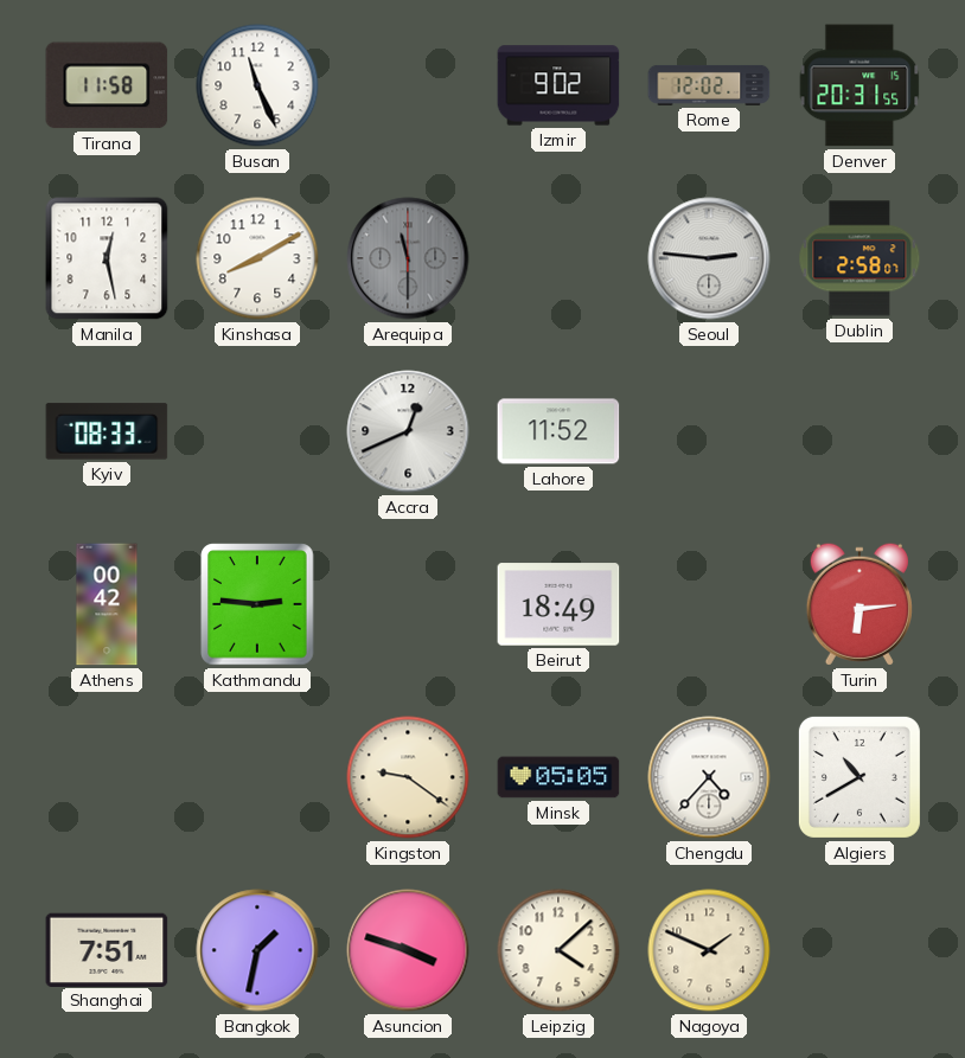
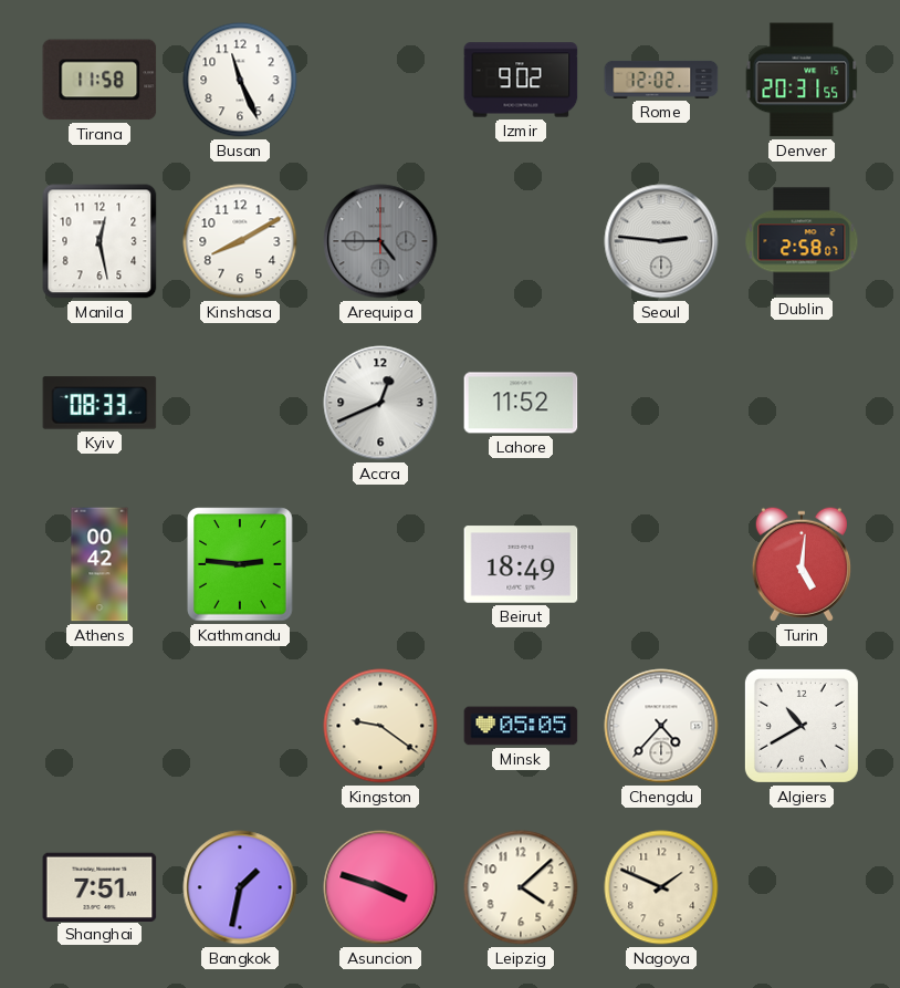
Arequipa: 11:30 -> 4:45
Turin: 6:14 -> 5:01
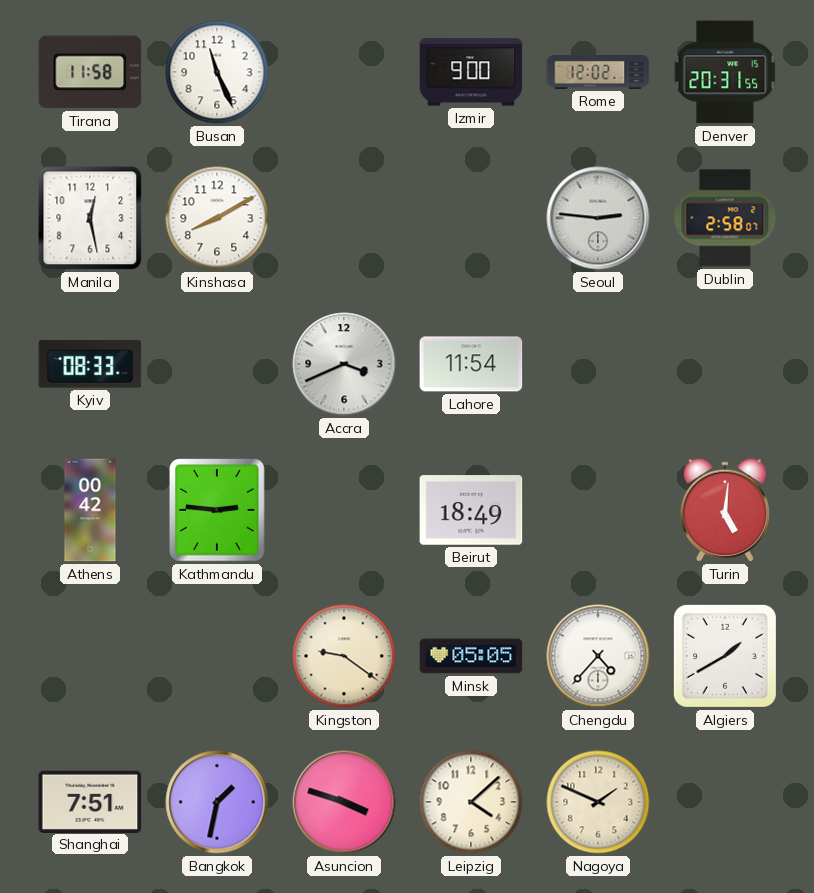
Izmir: 9:02 -> 9:00
Arequipa: 4:45 -> none
Accra: 12:41 -> 3:41
Lahore: 11:52 -> 11:54
Algiers: 10:40 -> 1:40
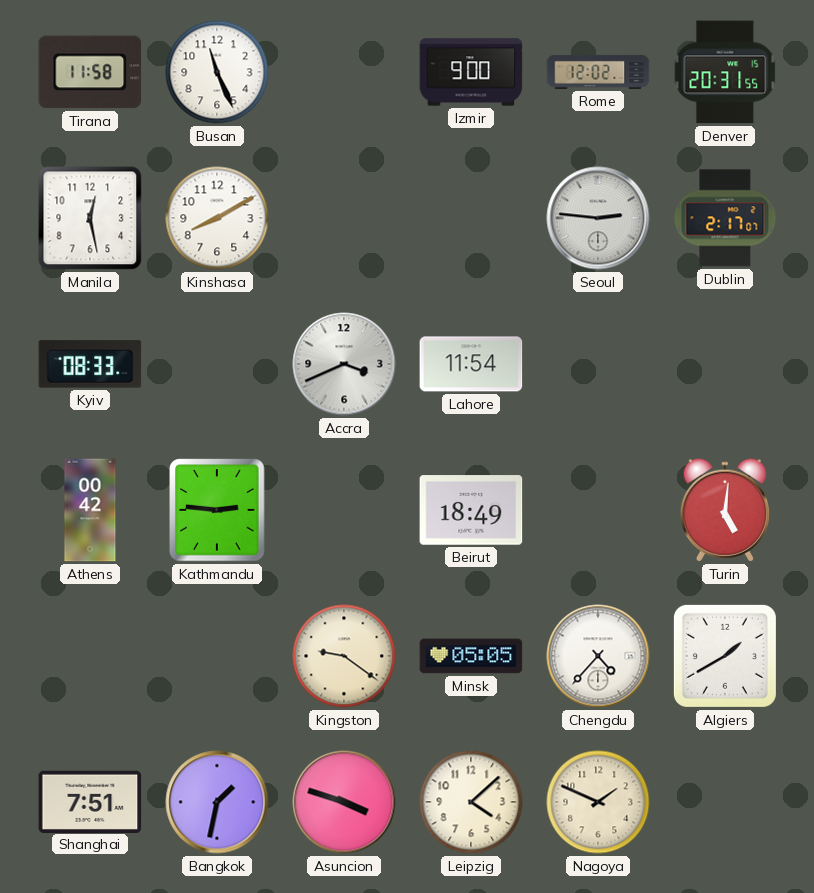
Dublin: 2:58 -> 2:17
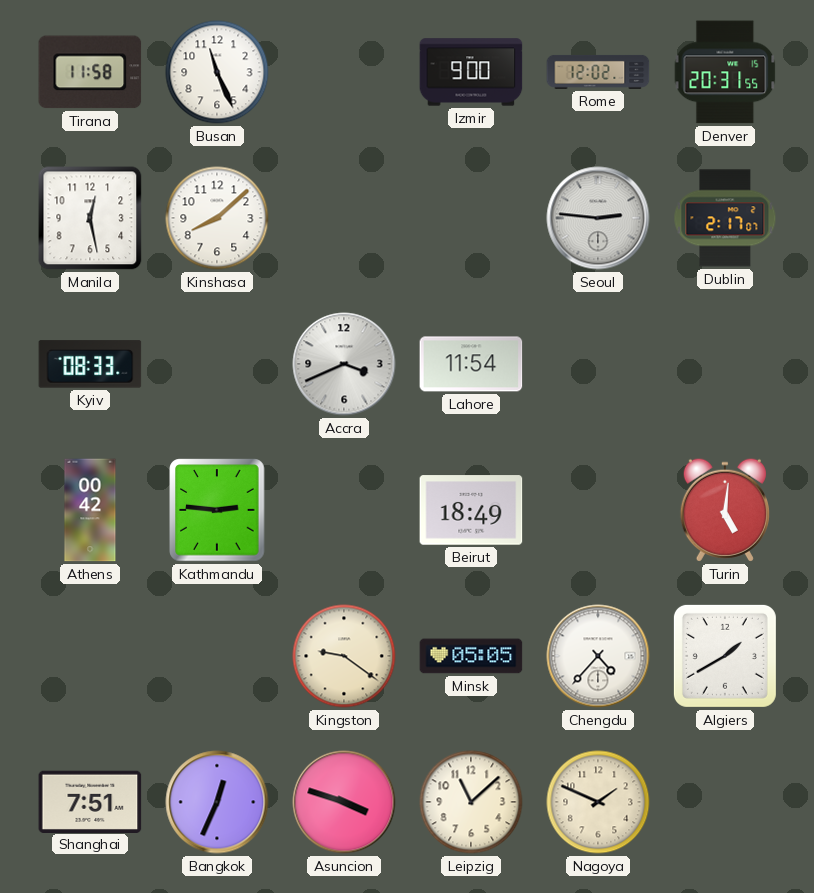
Kinshasa: 8:10 -> 8:08
Bangkok: 1:32 -> 12:34
Leipzig: 4:08 -> 11:08
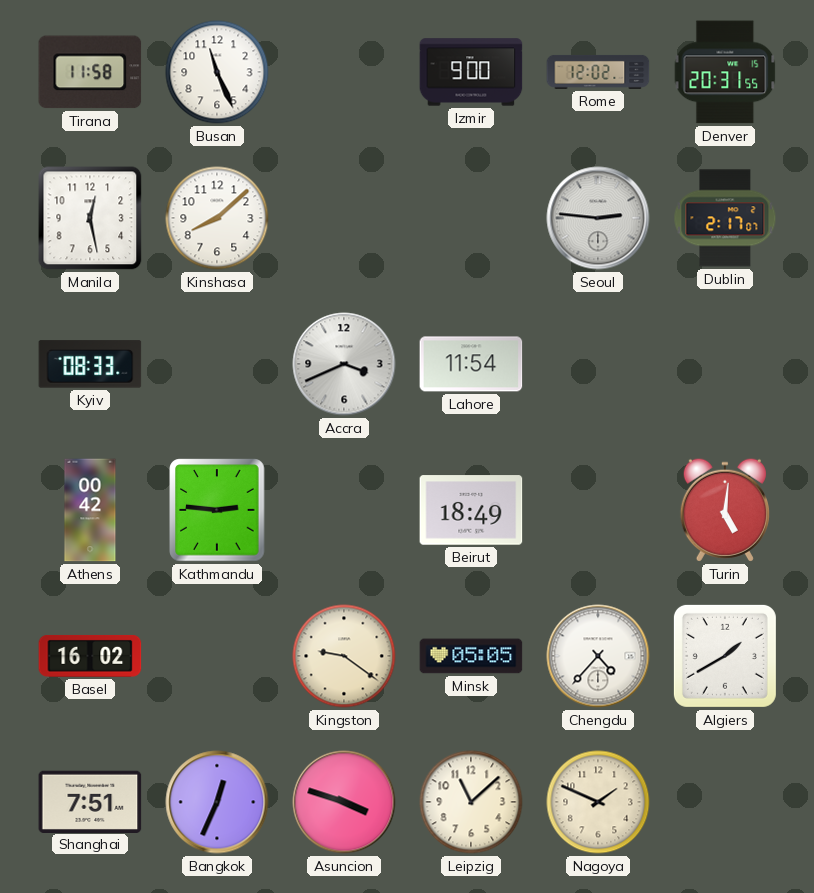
Basel: none -> 16:02
